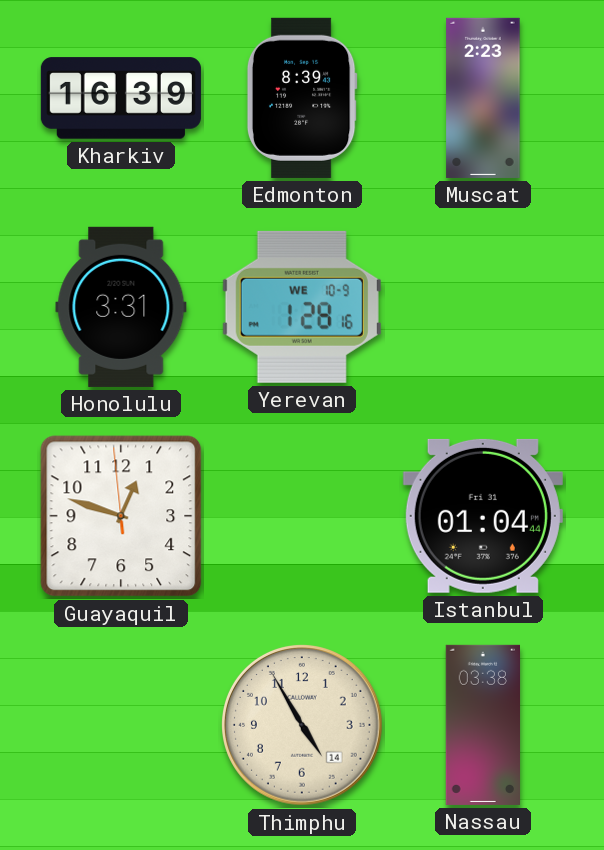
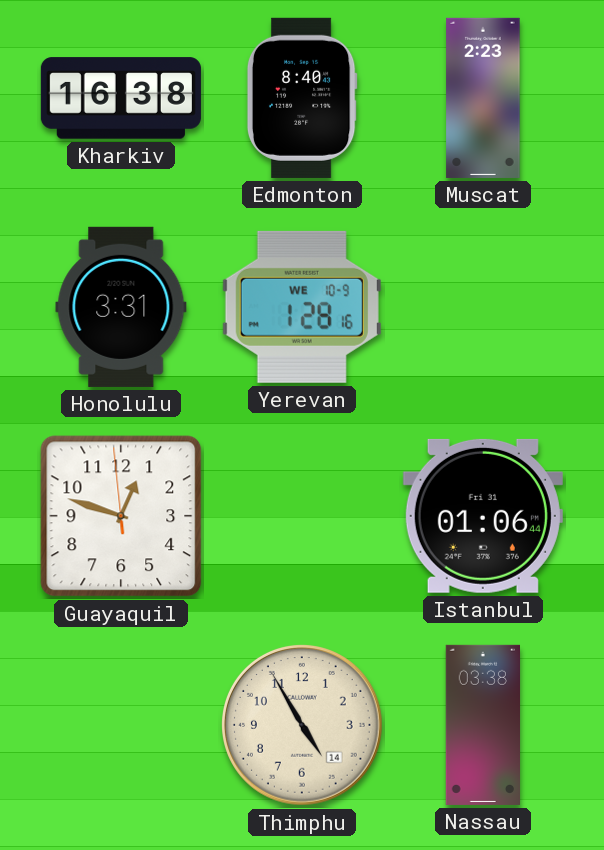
Kharkiv: 16:39 -> 16:38
Edmonton: 8:39 -> 8:40
Istanbul: 01:04 -> 01:06
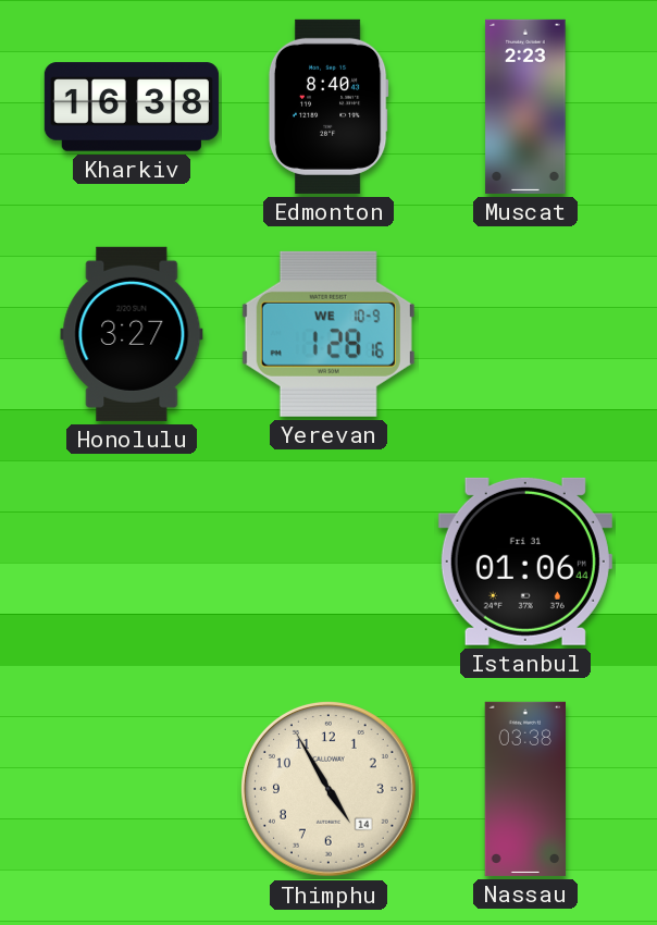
Honolulu: 3:31 -> 3:27
Guayaquil: 12:47 -> none
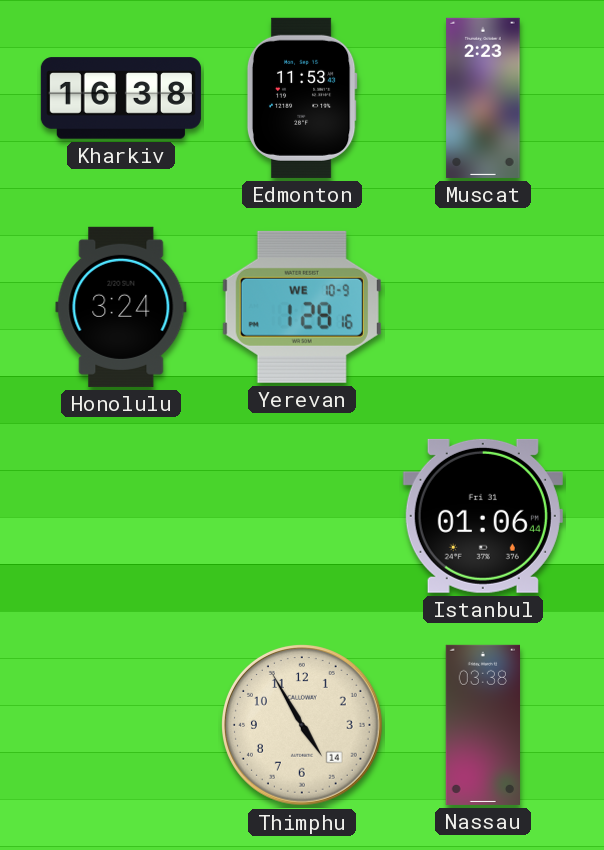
Edmonton: 8:40 -> 11:53
Honolulu: 3:27 -> 3:24
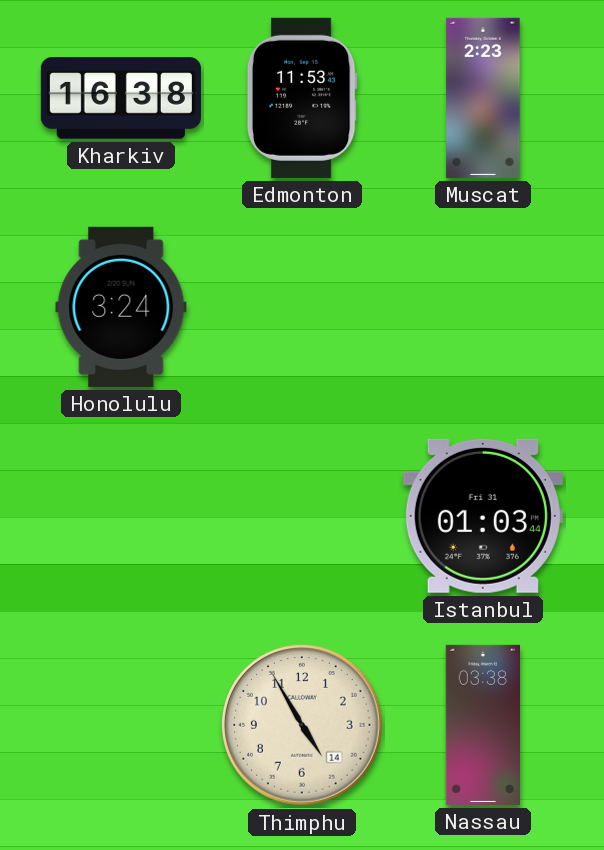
Yerevan: 1:28 -> none
Istanbul: 01:06 -> 01:03
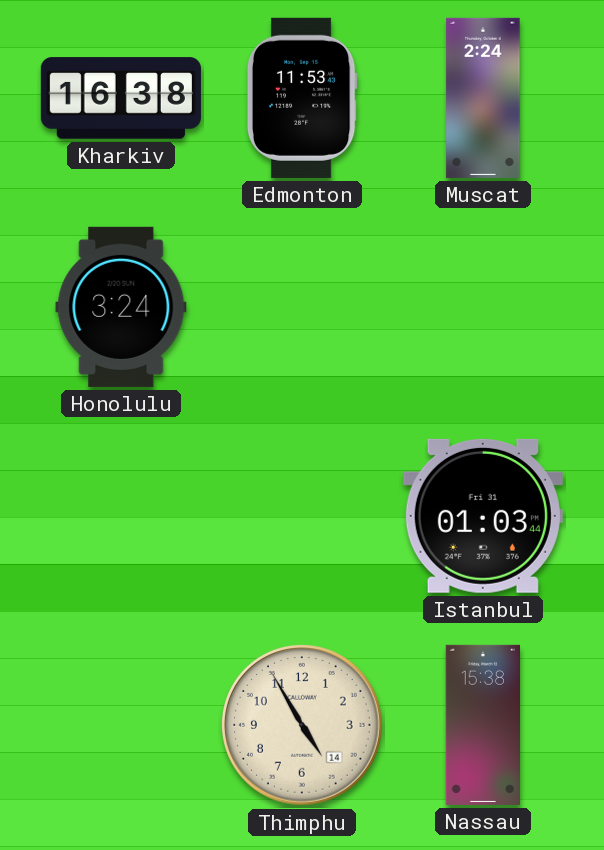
Muscat: 2:23 -> 2:24
Nassau: 03:38 -> 15:38
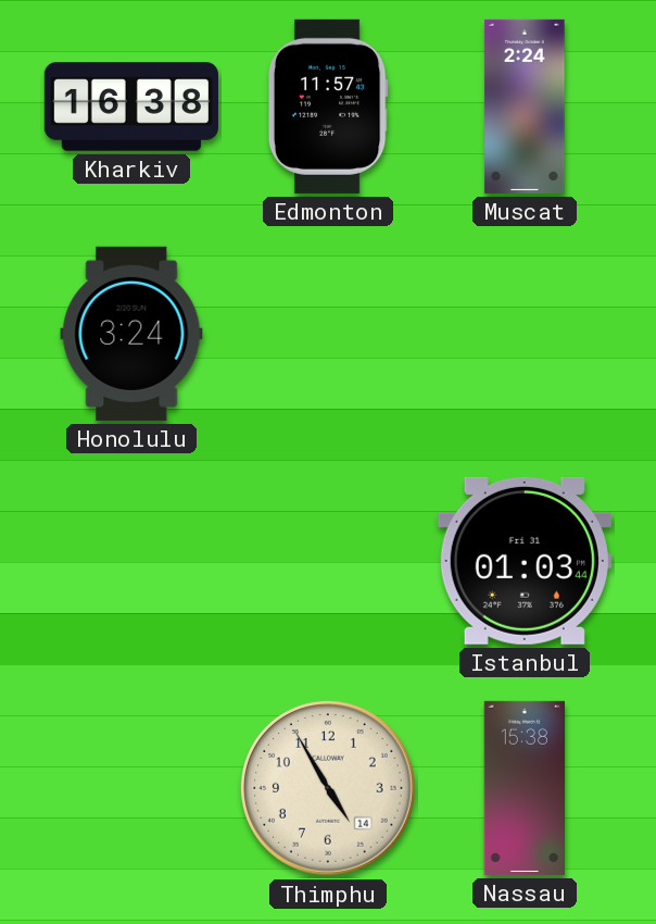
Edmonton: 11:53 -> 11:57
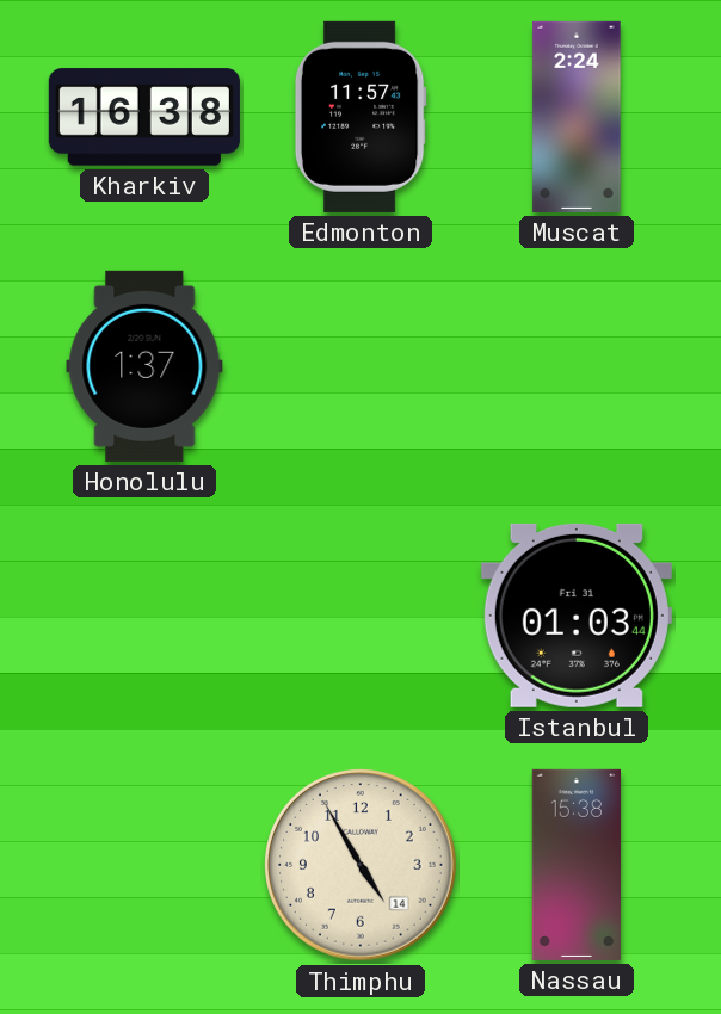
Honolulu: 3:24 -> 1:37
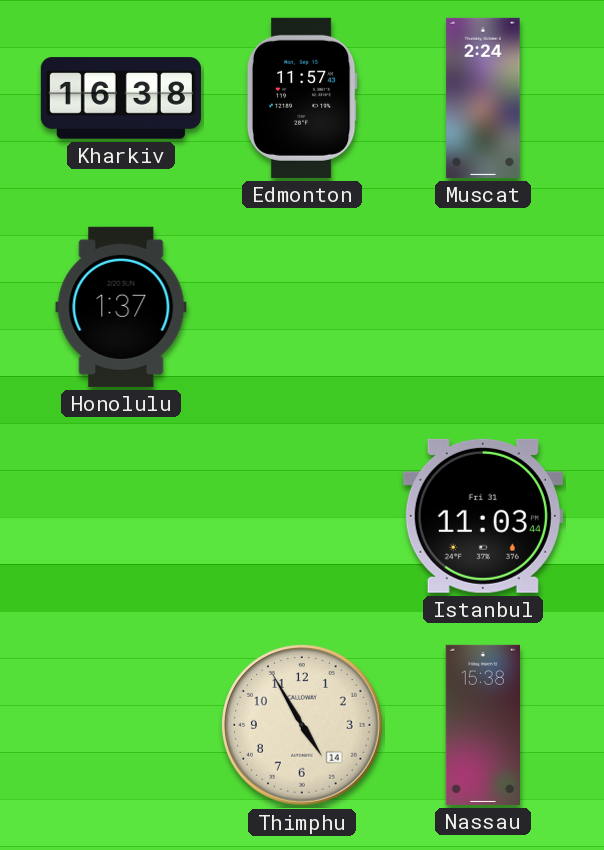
Istanbul: 01:03 -> 11:03
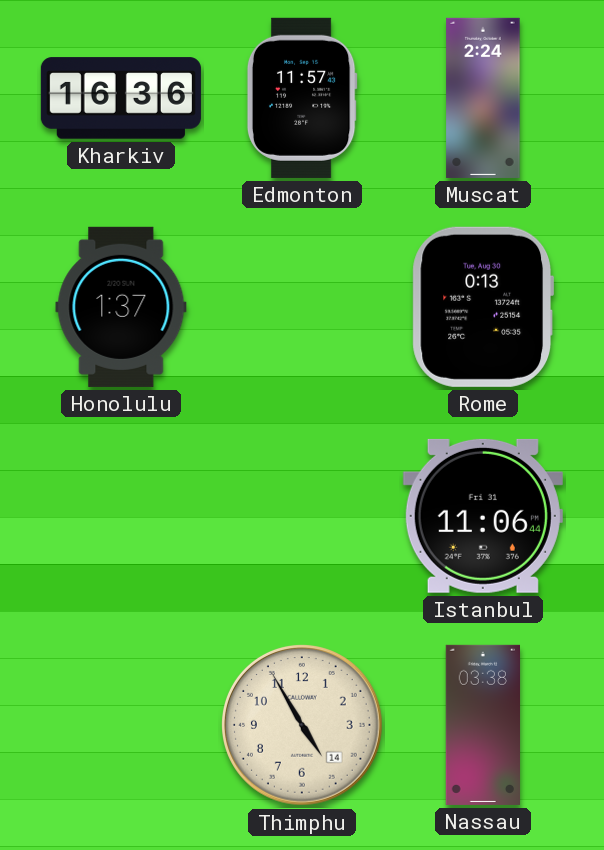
Kharkiv: 16:38 -> 16:36
Rome: none -> 0:13
Istanbul: 11:03 -> 11:06
Nassau: 15:38 -> 03:38
